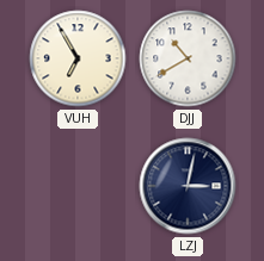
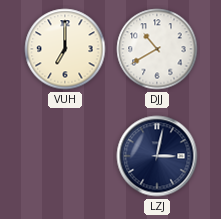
VUH: 6:55 -> 7:00
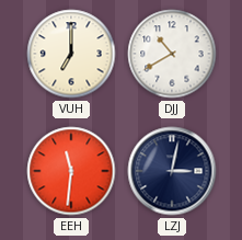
EEH: none -> 11:31
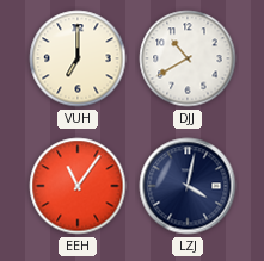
EEH: 11:31 -> 11:06
LZJ: 3:02 -> 4:02
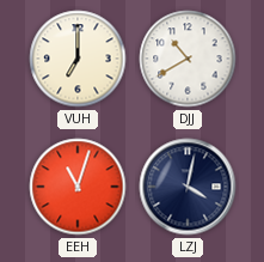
EEH: 11:06 -> 11:03
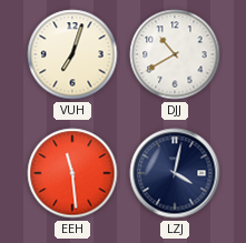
VUH: 7:00 -> 7:03
EEH: 11:03 -> 11:29
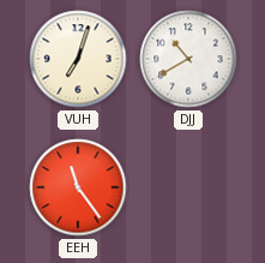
EEH: 11:29 -> 11:24
LZJ: 4:02 -> none
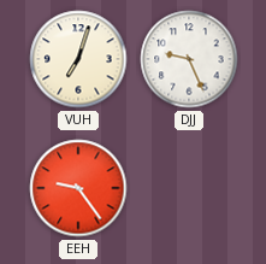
DJJ: 10:40 -> 9:26
EEH: 11:24 -> 9:24
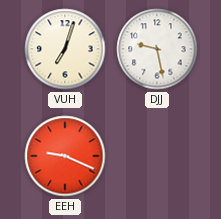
DJJ: 9:26 -> 9:28
EEH: 9:24 -> 9:19
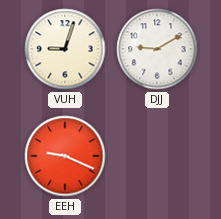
VUH: 7:03 -> 9:03
DJJ: 9:28 -> 9:10
